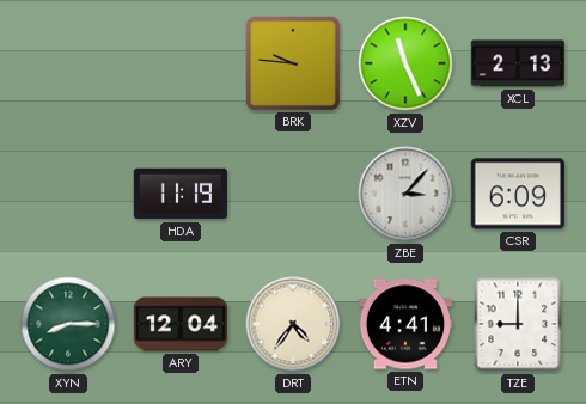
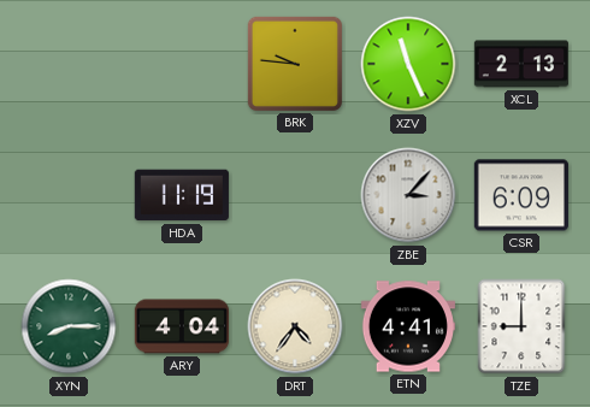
ARY: 12:04 -> 4:04
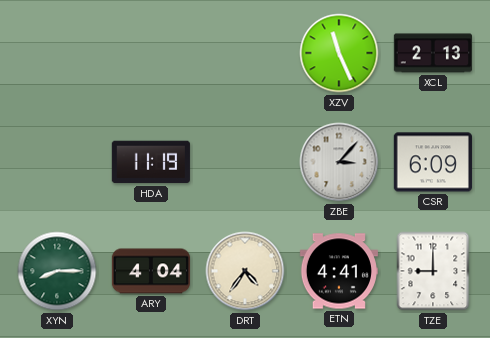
BRK: 9:46 -> none
